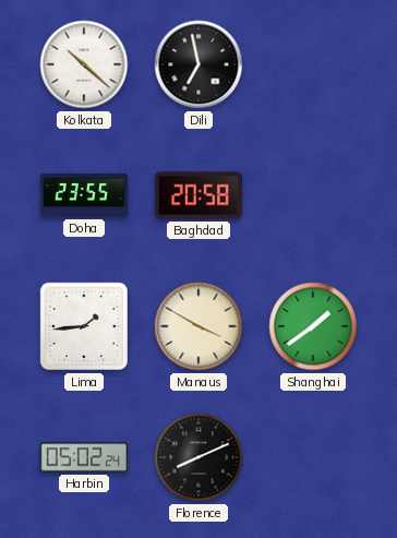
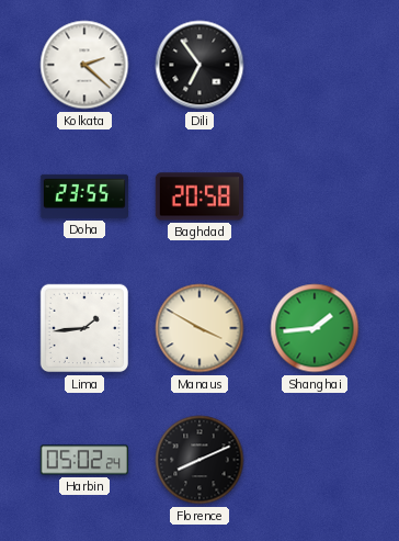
Kolkata: 10:22 -> 2:22
Dili: 6:58 -> 6:54
Shanghai: 1:39 -> 1:44
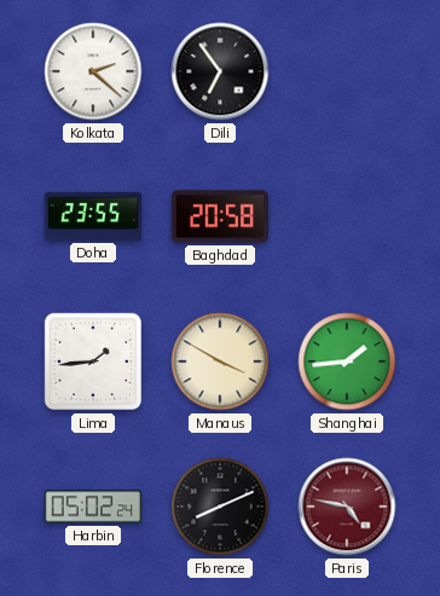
Paris: none -> 4:47
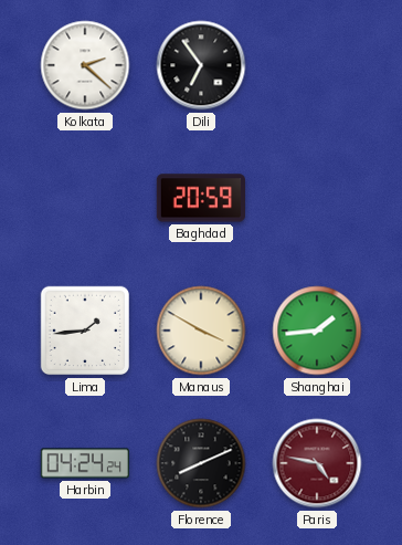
Doha: 23:55 -> none
Baghdad: 20:58 -> 20:59
Harbin: 05:02 -> 04:24
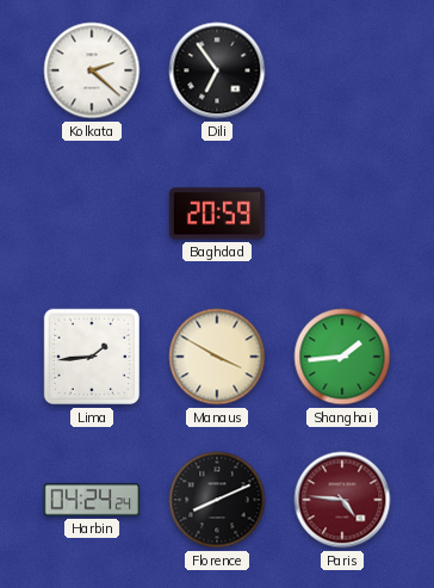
Paris: 4:47 -> 4:46
